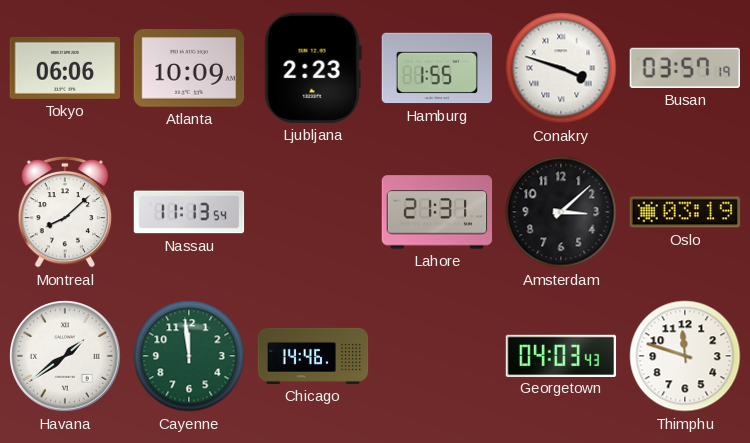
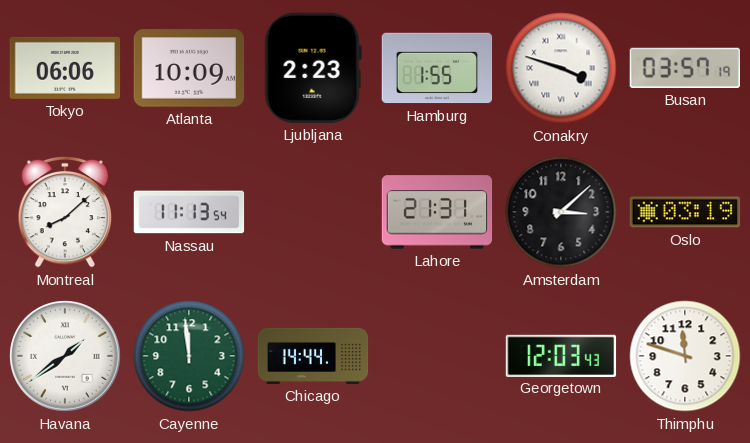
Chicago: 14:46 -> 14:44
Georgetown: 04:03 -> 12:03
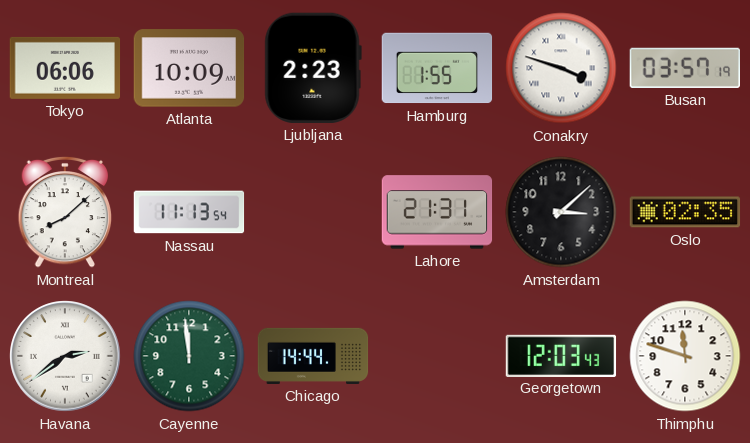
Oslo: 03:19 -> 02:35
Havana: 1:39 -> 2:39
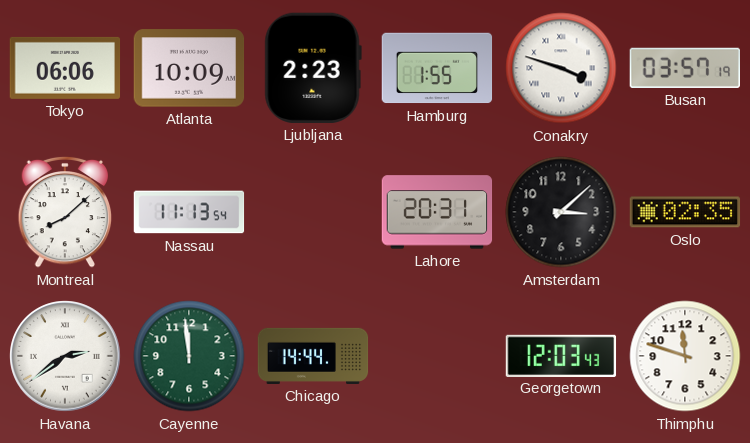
Lahore: 21:31 -> 20:31
